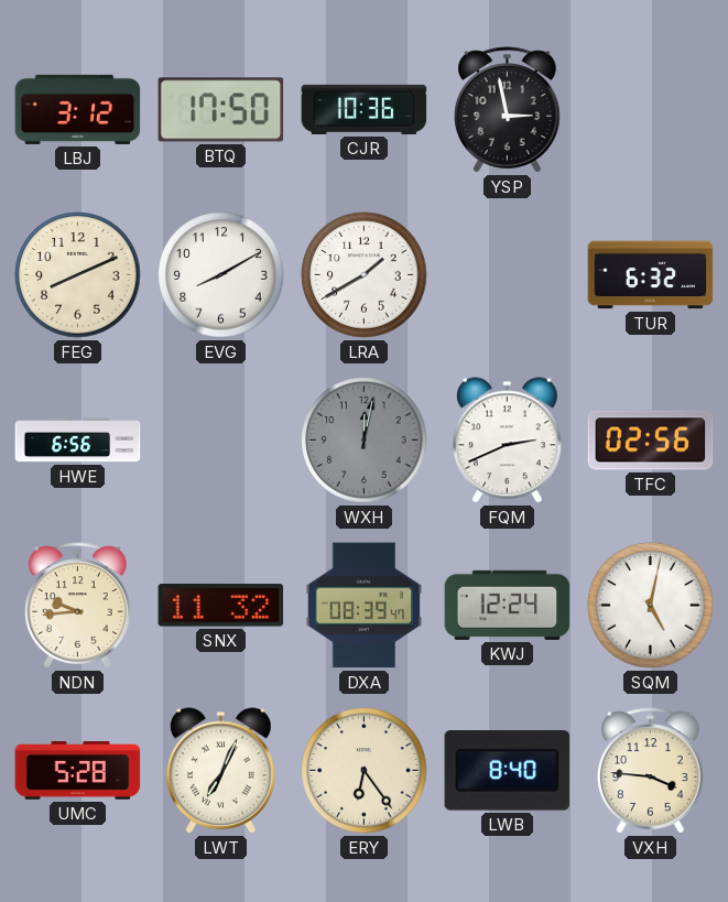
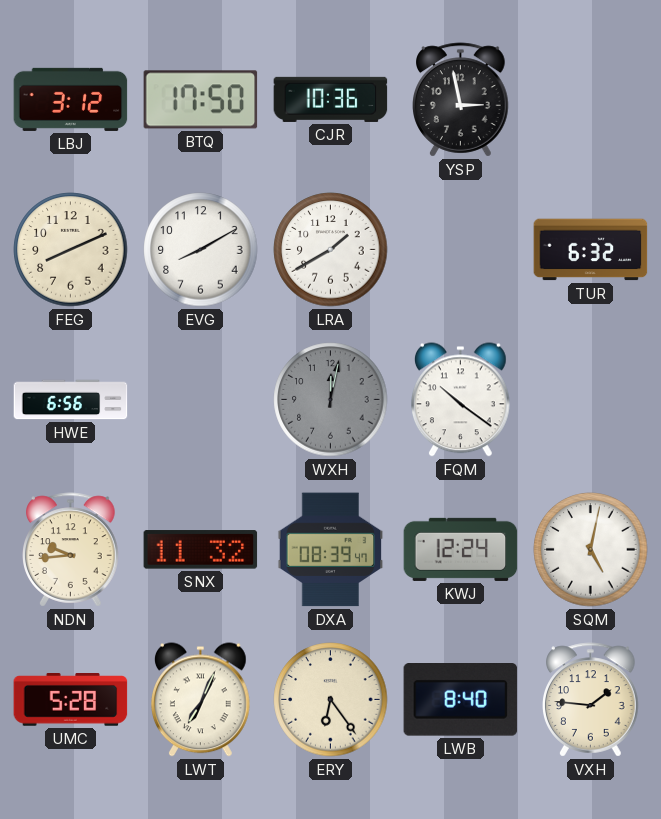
FQM: 2:41 -> 10:21
TFC: 02:56 -> none
VXH: 3:46 -> 1:46
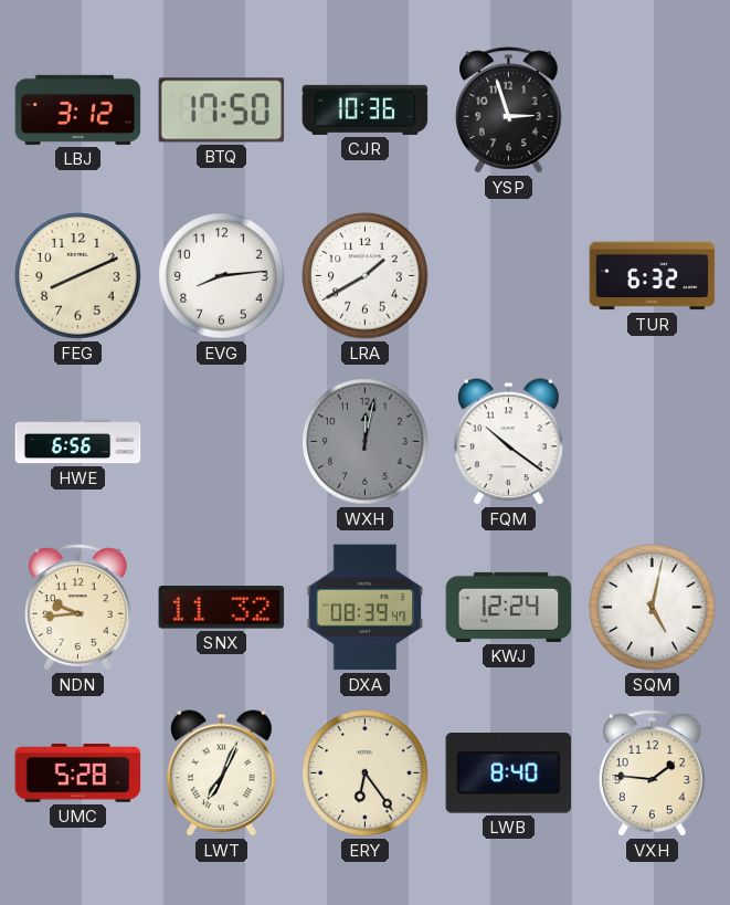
YSP: 2:58 -> 2:57
EVG: 8:10 -> 8:14
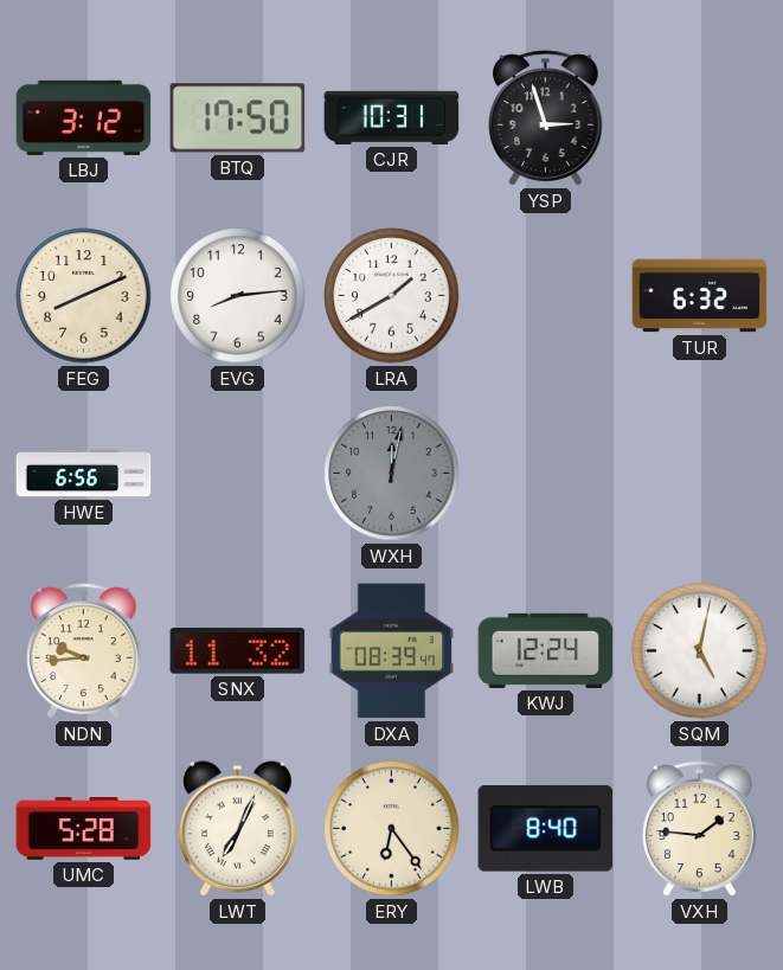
CJR: 10:36 -> 10:31
FQM: 10:21 -> none
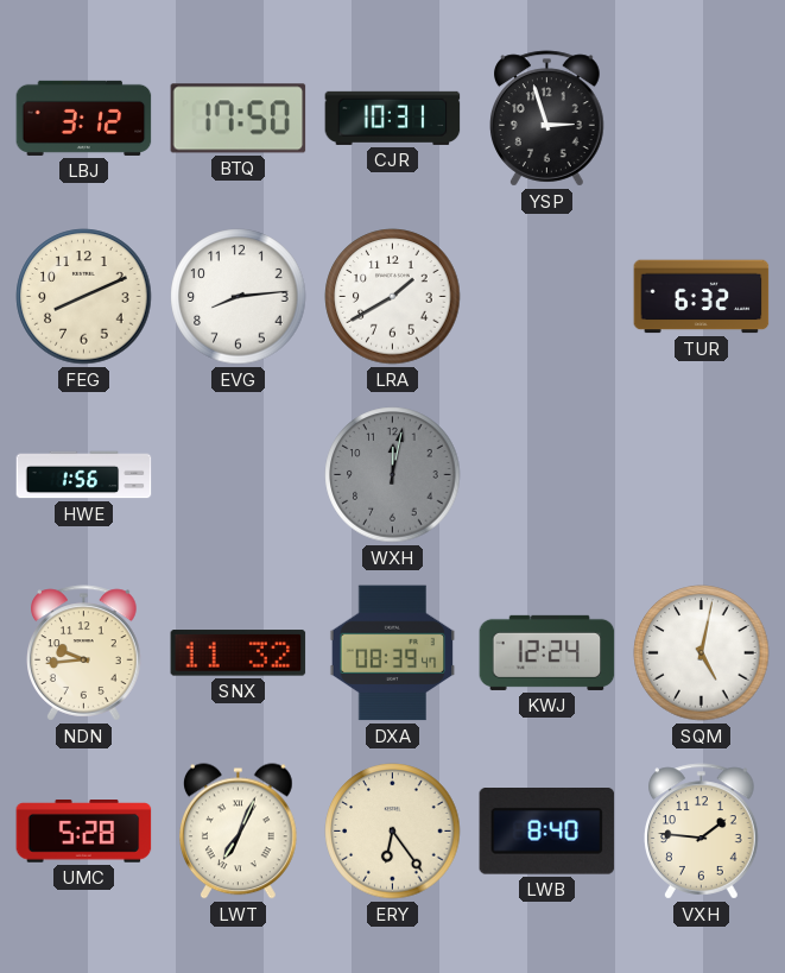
HWE: 6:56 -> 1:56
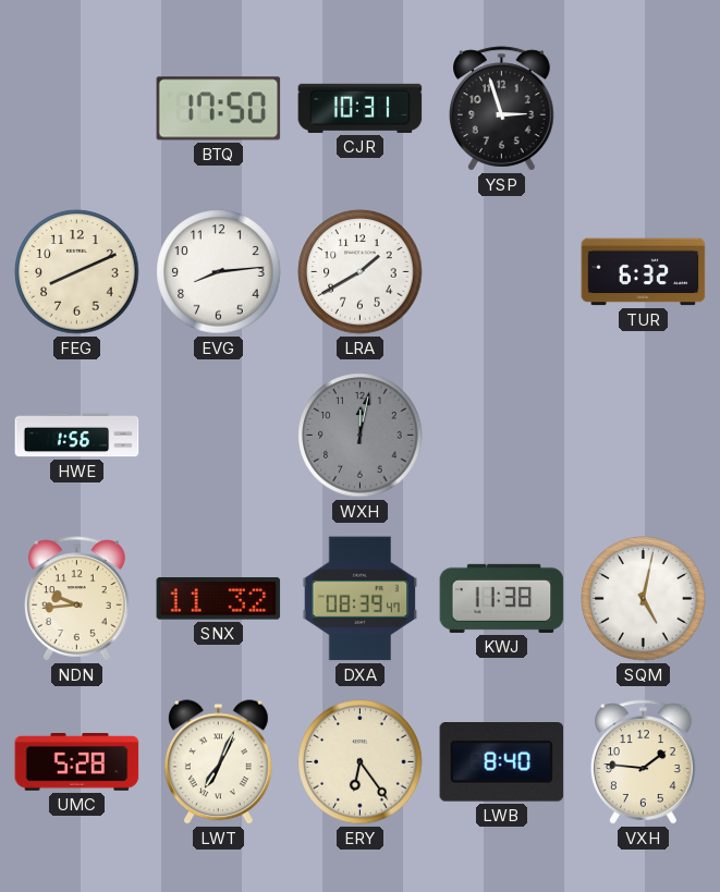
LBJ: 3:12 -> none
KWJ: 12:24 -> 11:38
